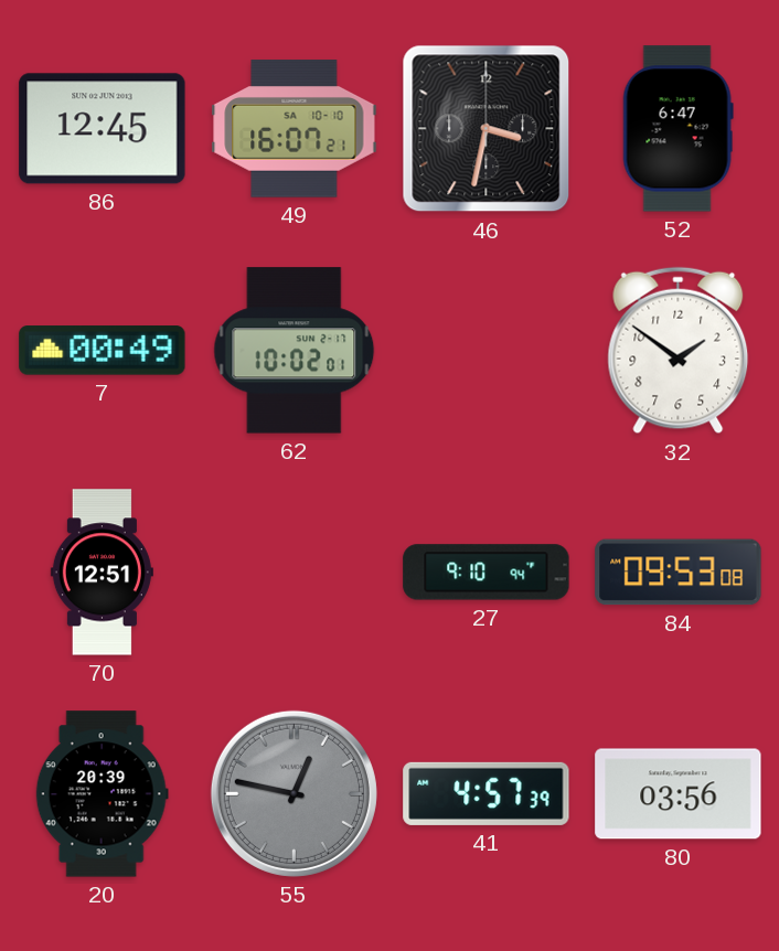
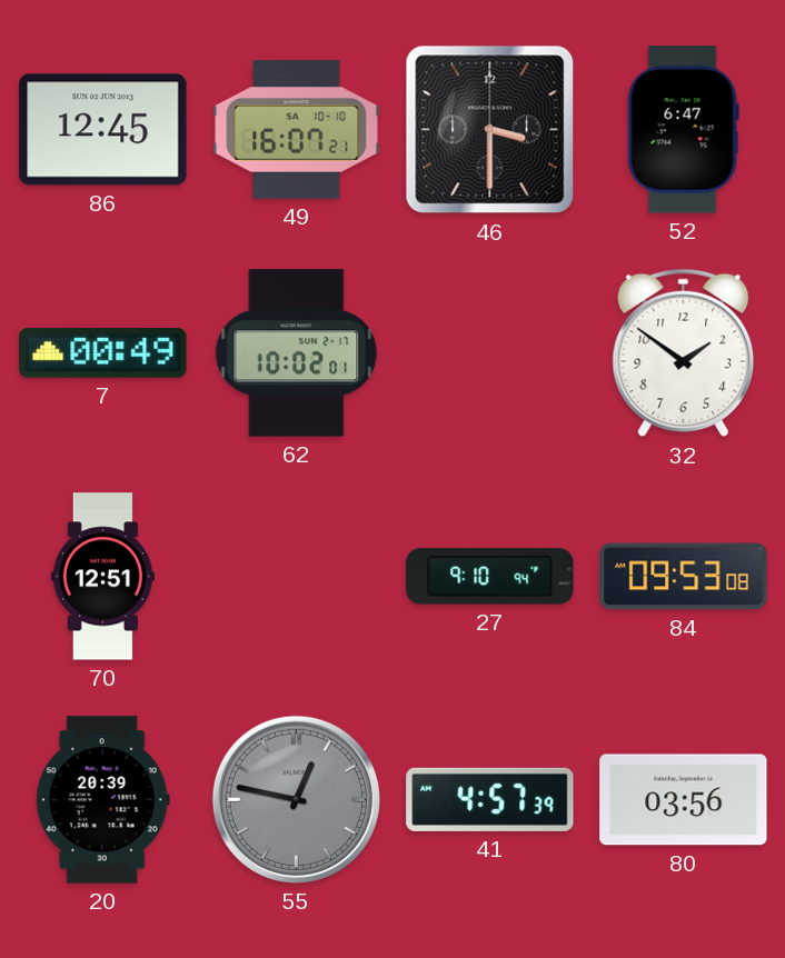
46: 3:32 -> 3:30
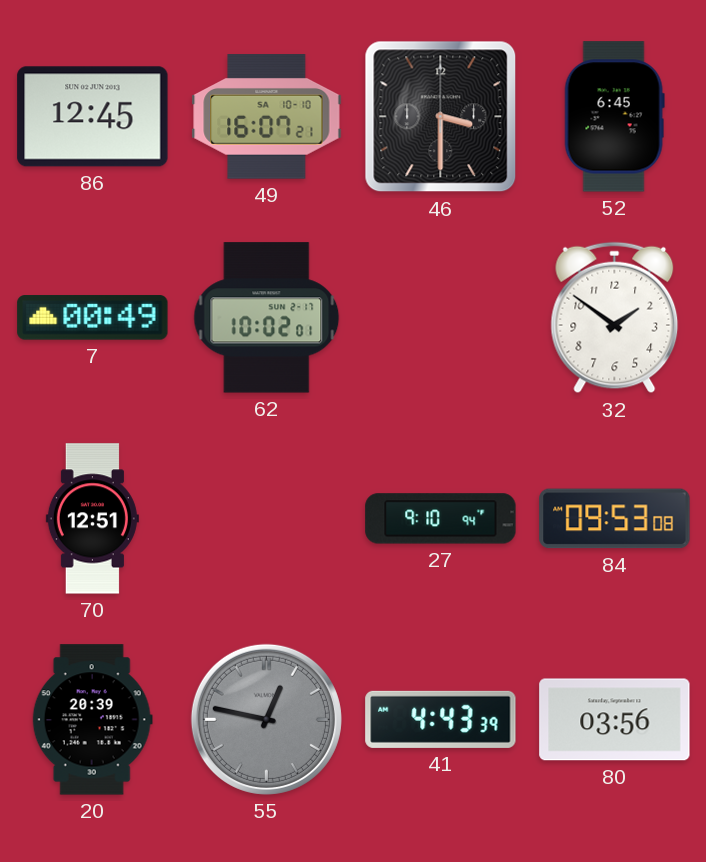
52: 6:47 -> 6:45
41: 4:57 -> 4:43
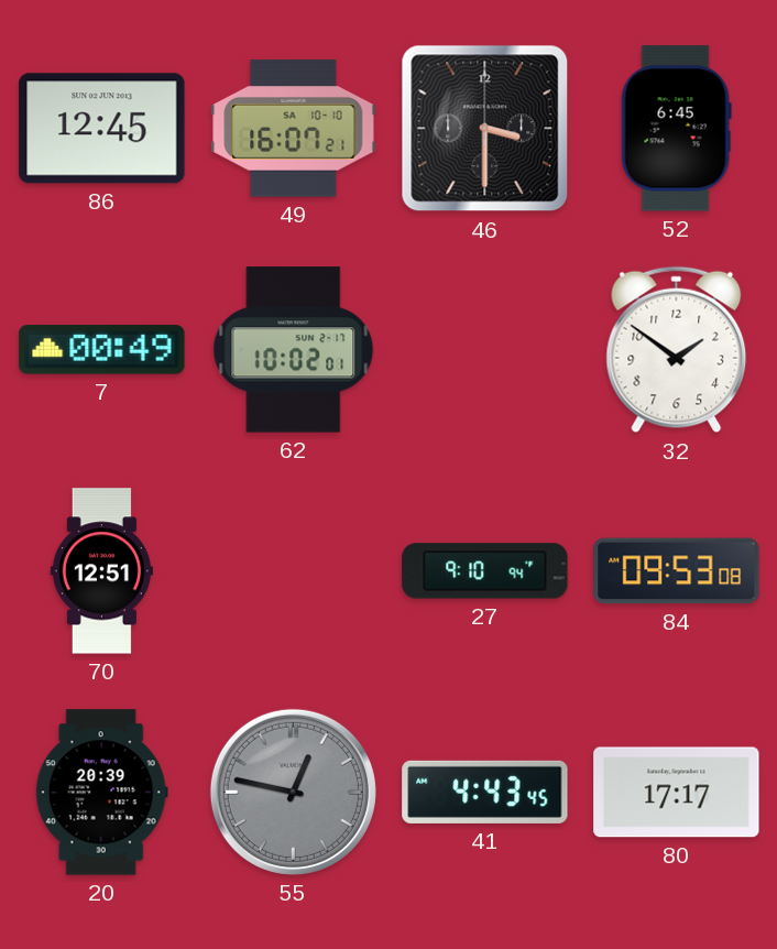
41: 4:43:39 -> 4:43:45
80: 03:56 -> 17:17
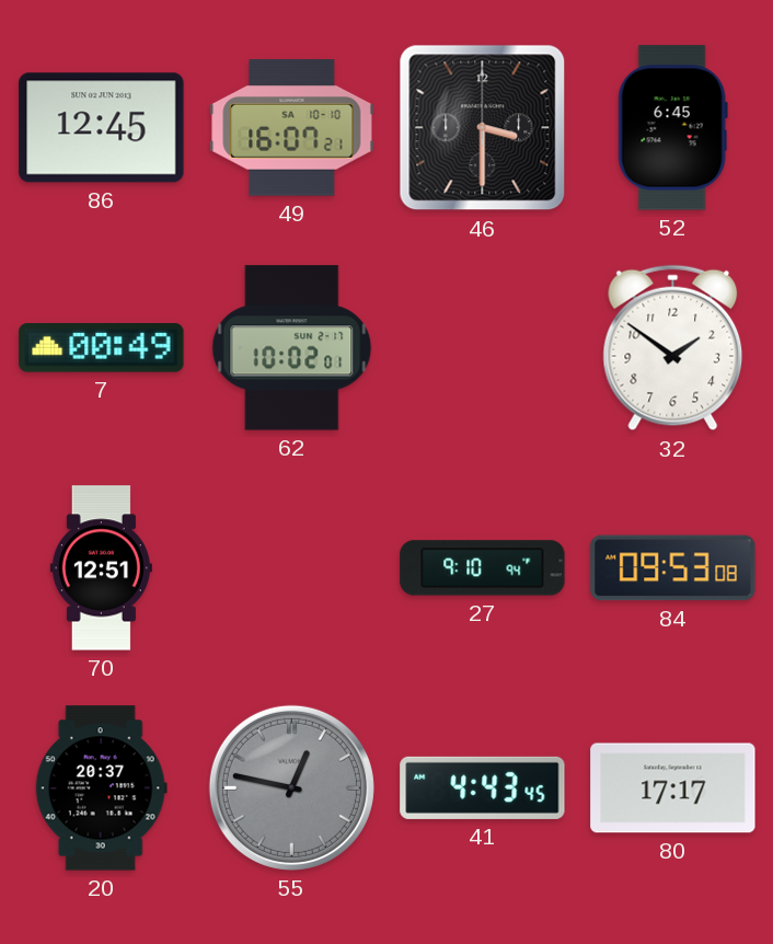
20: 20:39 -> 20:37
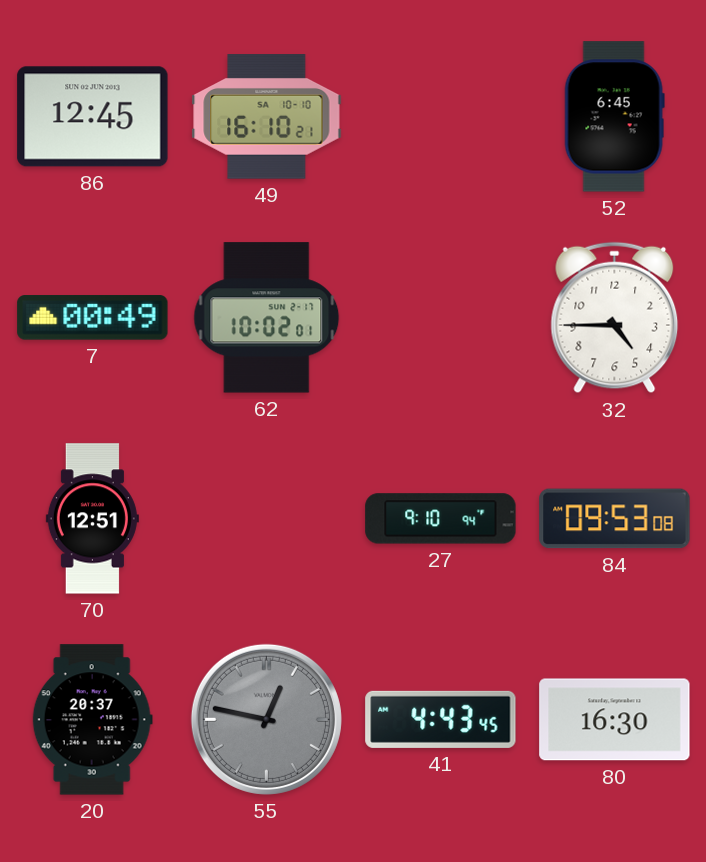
49: 16:07 -> 16:10
46: 3:30 -> none
32: 1:51 -> 4:45
80: 17:17 -> 16:30
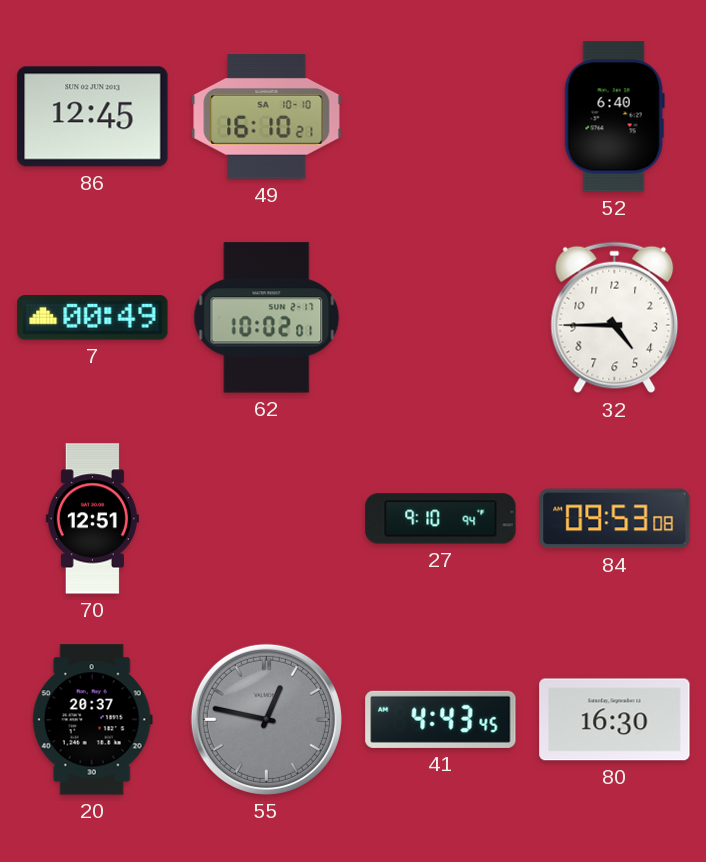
52: 6:45 -> 6:40
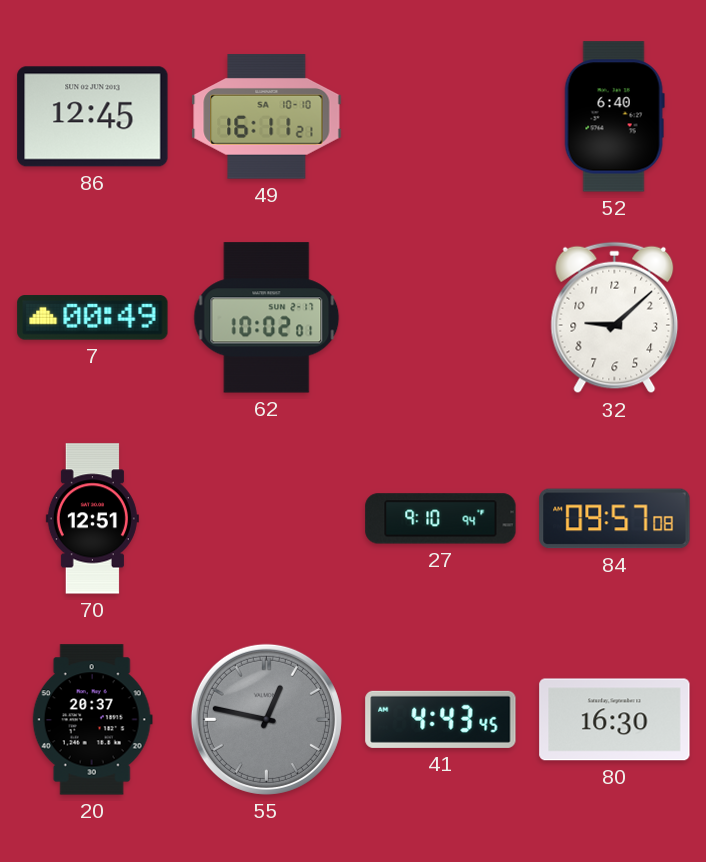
49: 16:10 -> 16:11
32: 4:45 -> 9:08
84: 09:53 -> 09:57
